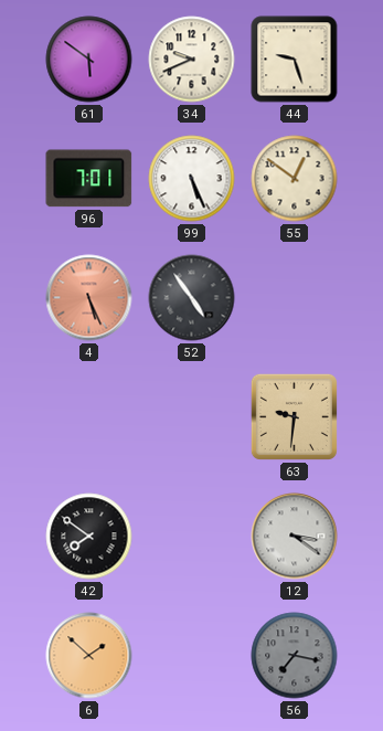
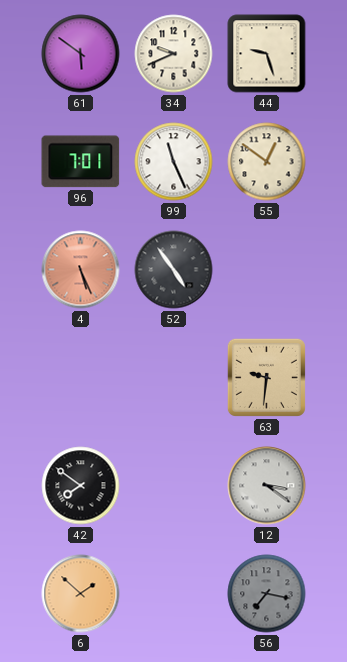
99: 5:26 -> 11:26
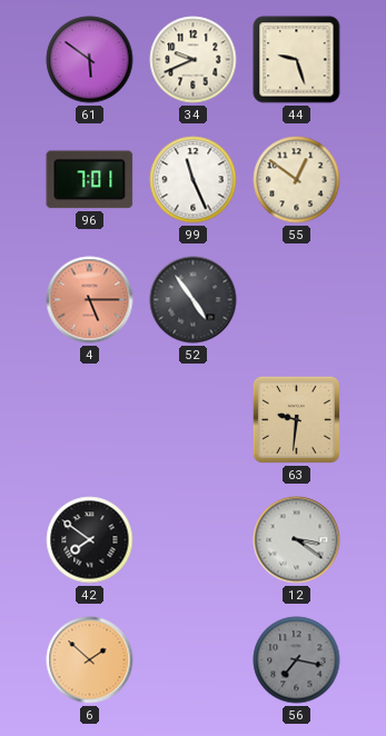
4: 5:26 -> 5:15
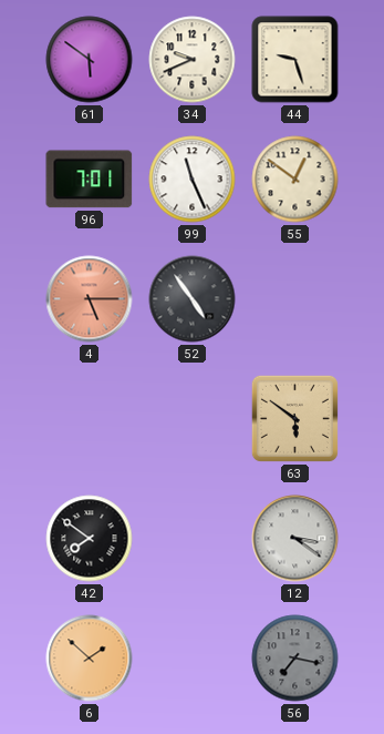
63: 9:31 -> 5:51
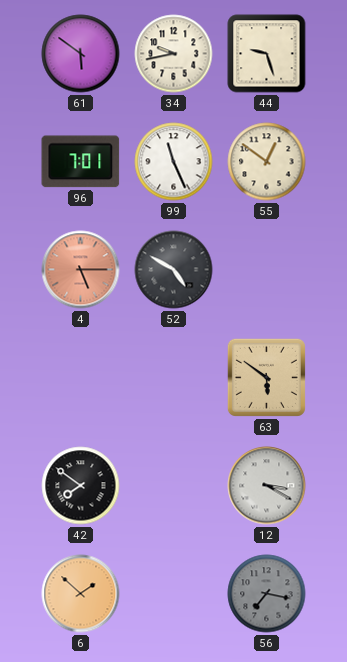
34: 9:41 -> 9:43
52: 4:54 -> 4:50
12: 3:21 -> 3:20
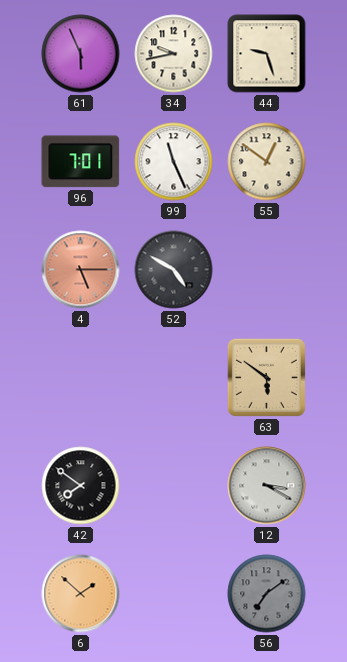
61: 5:51 -> 5:56
56: 7:17 -> 7:09
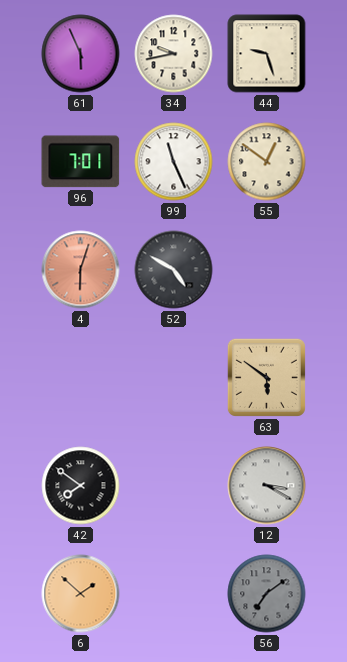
4: 5:15 -> 6:03
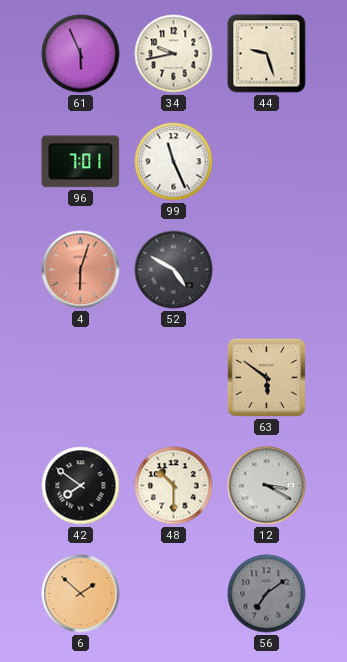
55: 12:51 -> none
48: none -> 10:30
